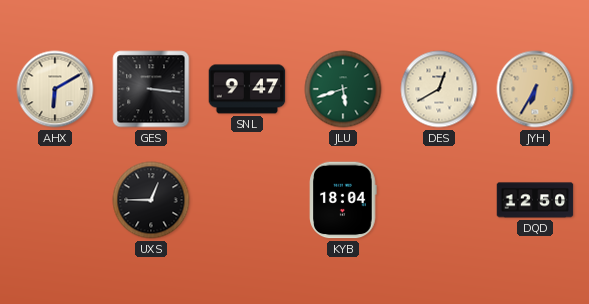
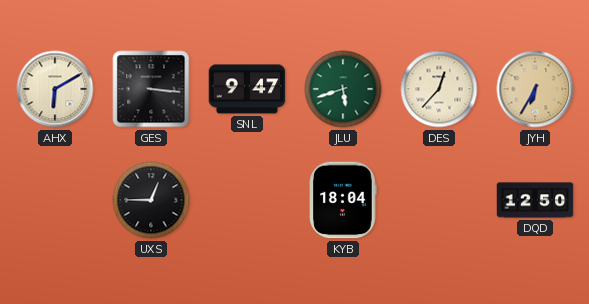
DES: 12:40 -> 12:37
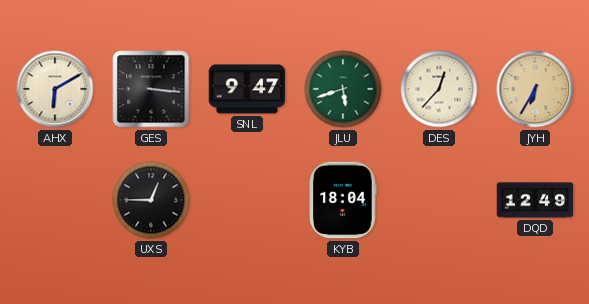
DQD: 12:50 -> 12:49
